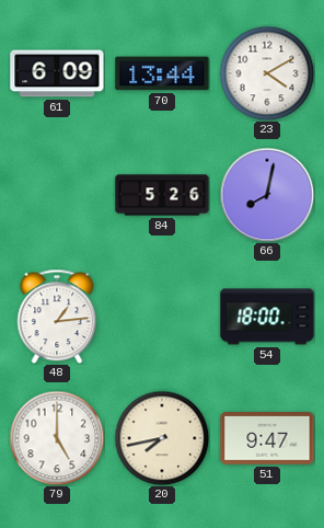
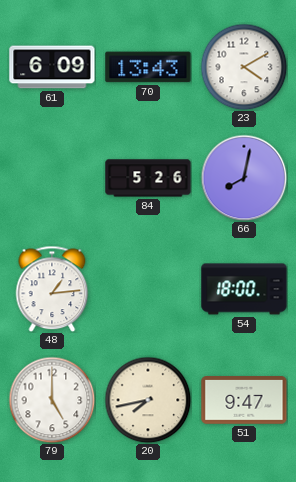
70: 13:44 -> 13:43
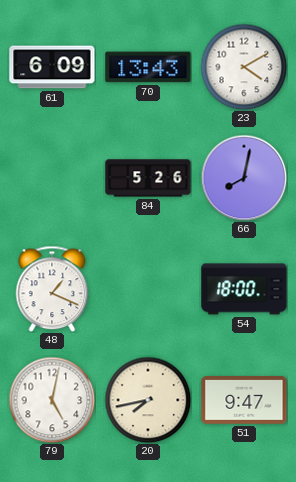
48: 1:14 -> 1:19
79: 5:00 -> 5:02
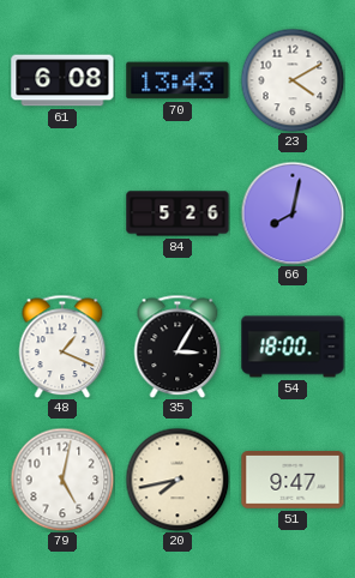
61: 6:09 -> 6:08
35: none -> 3:05
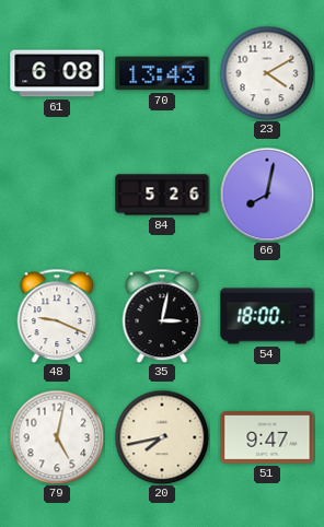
48: 1:19 -> 9:19
35: 3:05 -> 3:02
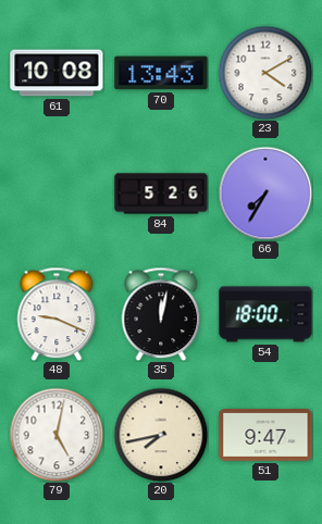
61: 6:08 -> 10:08
66: 8:02 -> 7:35
35: 3:02 -> 12:02
